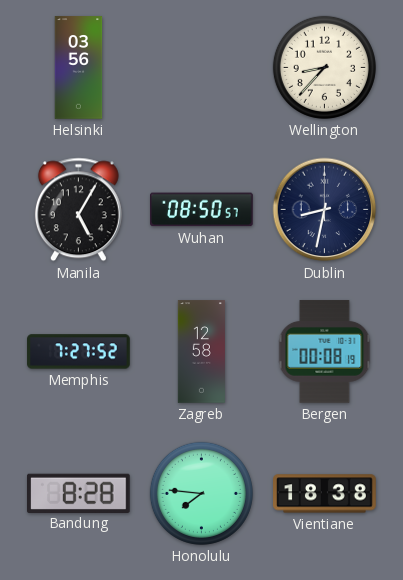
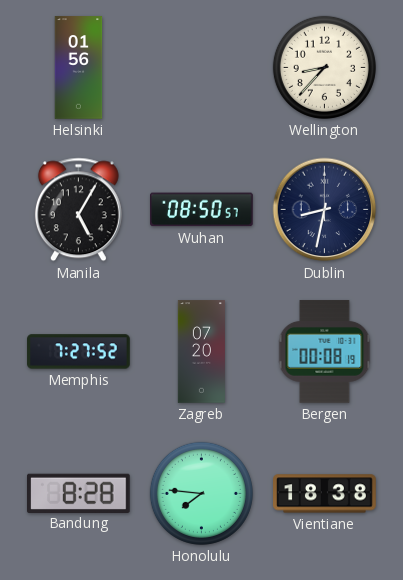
Helsinki: 03:56 -> 01:56
Zagreb: 12:58 -> 07:20
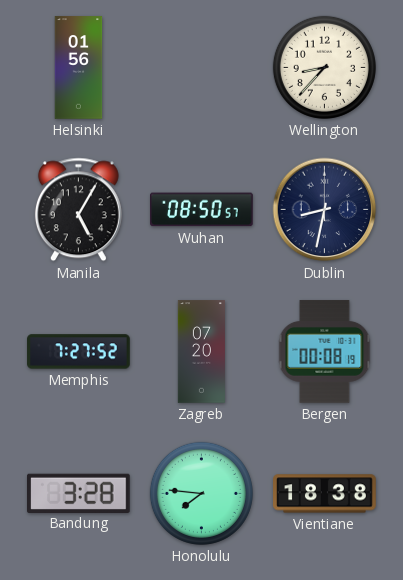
Bandung: 8:28 -> 3:28
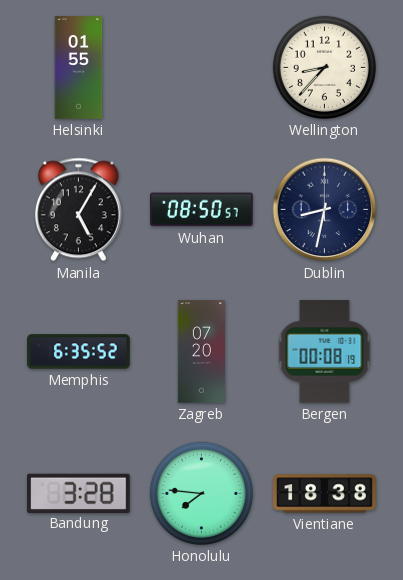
Helsinki: 01:56 -> 01:55
Memphis: 7:27 -> 6:35
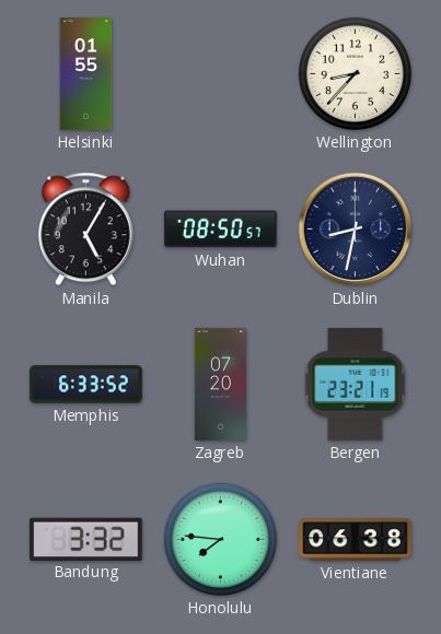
Memphis: 6:35 -> 6:33
Bergen: 00:08 -> 23:21
Bandung: 3:28 -> 3:32
Vientiane: 18:38 -> 06:38
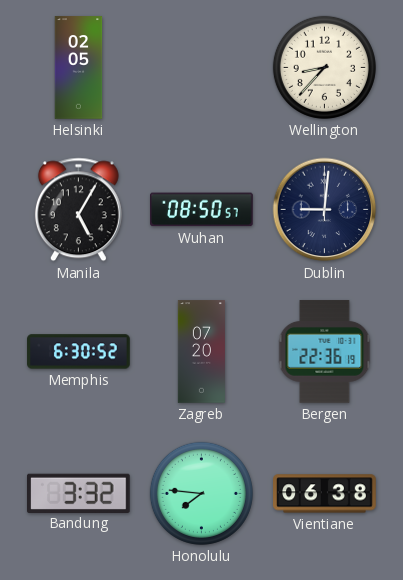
Helsinki: 01:55 -> 02:05
Dublin: 8:32 -> 9:01
Memphis: 6:33 -> 6:30
Bergen: 23:21 -> 22:36
